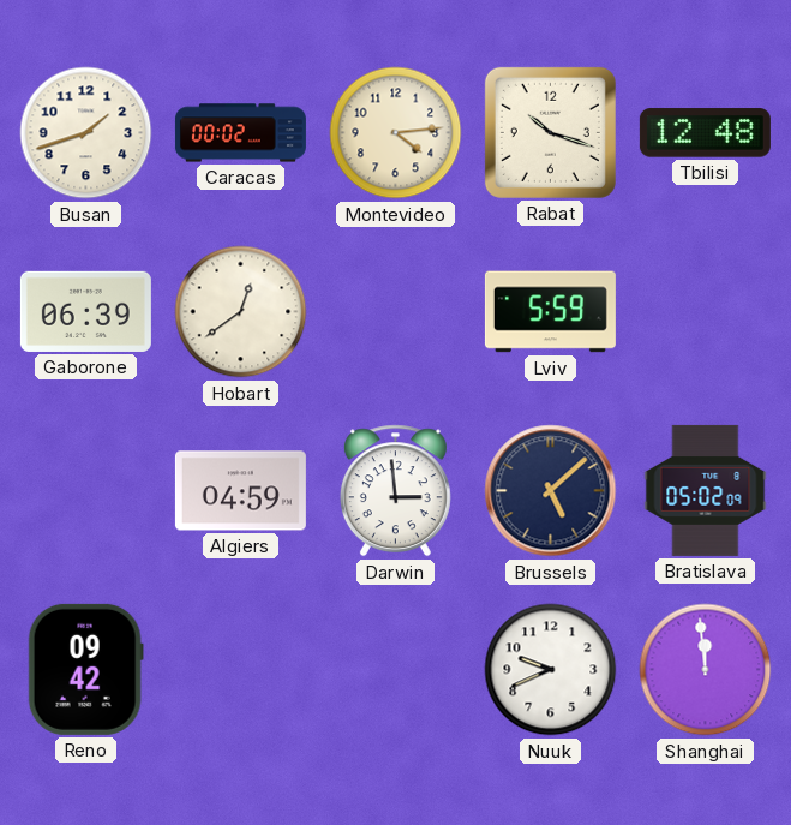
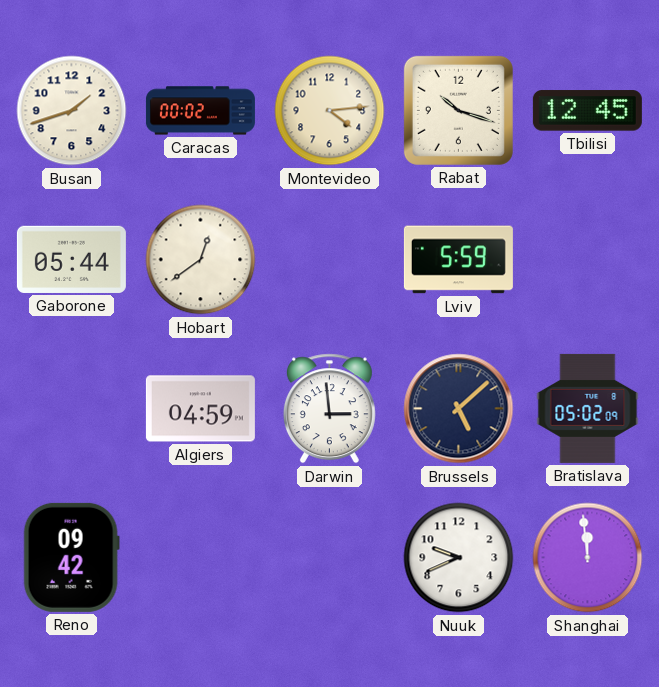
Tbilisi: 12:48 -> 12:45
Gaborone: 06:39 -> 05:44
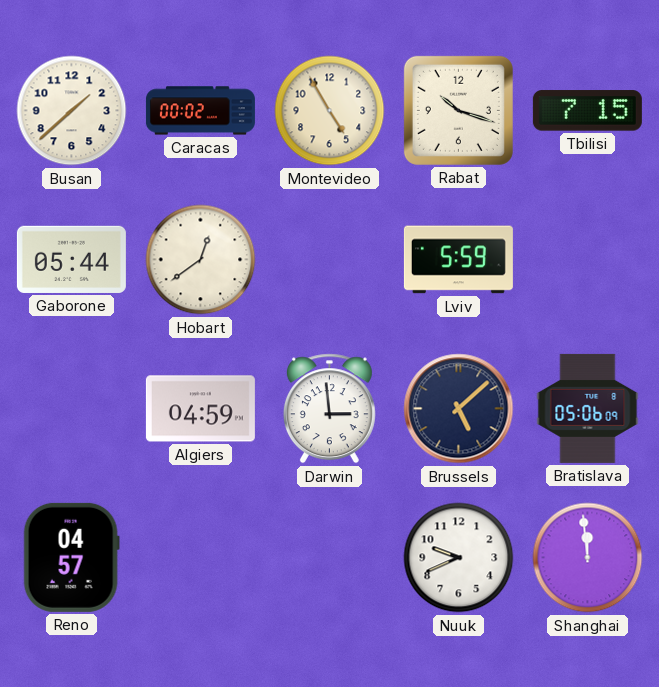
Busan: 1:42 -> 1:38
Montevideo: 4:14 -> 4:55
Tbilisi: 12:45 -> 7:15
Bratislava: 05:02 -> 05:06
Reno: 09:42 -> 04:57
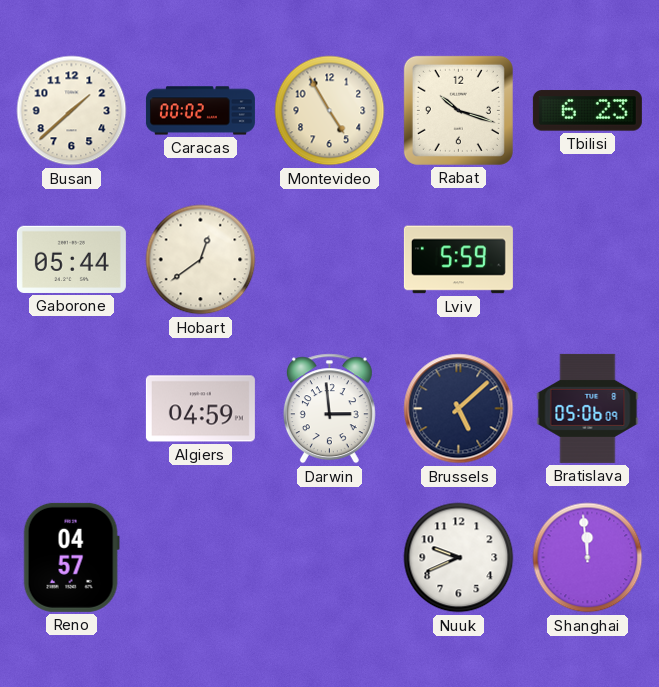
Tbilisi: 7:15 -> 6:23
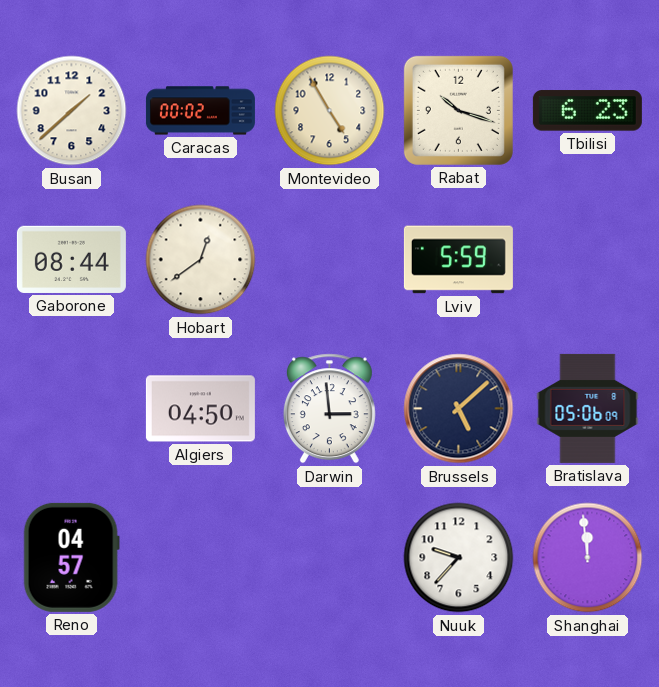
Gaborone: 05:44 -> 08:44
Algiers: 04:59 -> 04:50
Nuuk: 9:41 -> 9:37
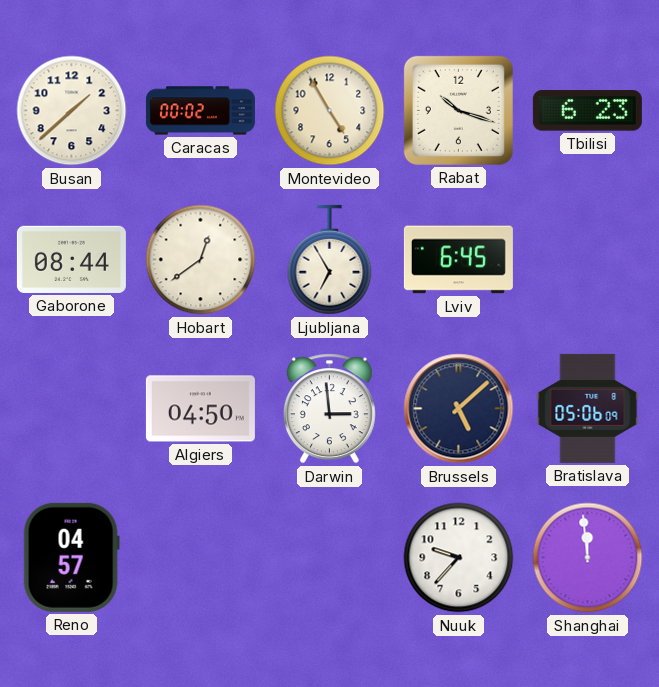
Ljubljana: none -> 6:55
Lviv: 5:59 -> 6:45
